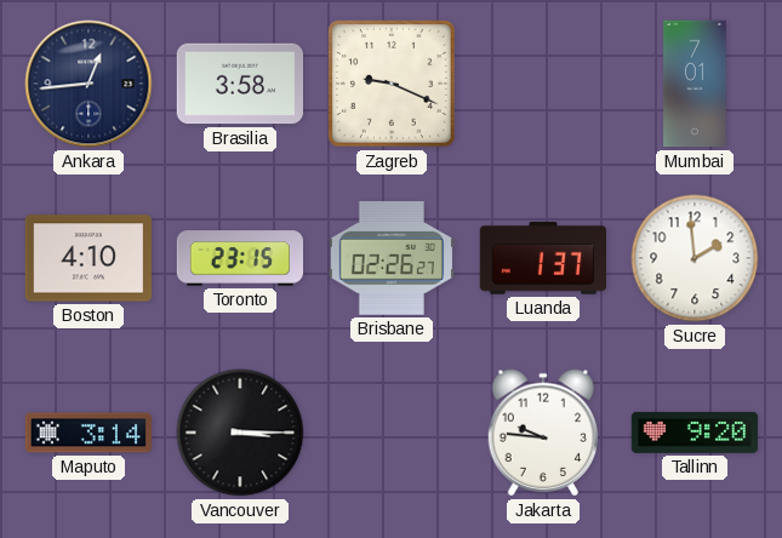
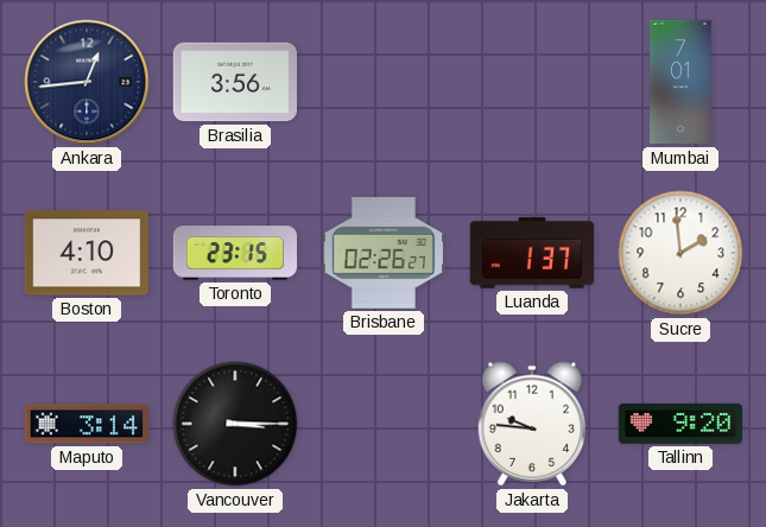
Brasilia: 3:58 -> 3:56
Zagreb: 9:19 -> none
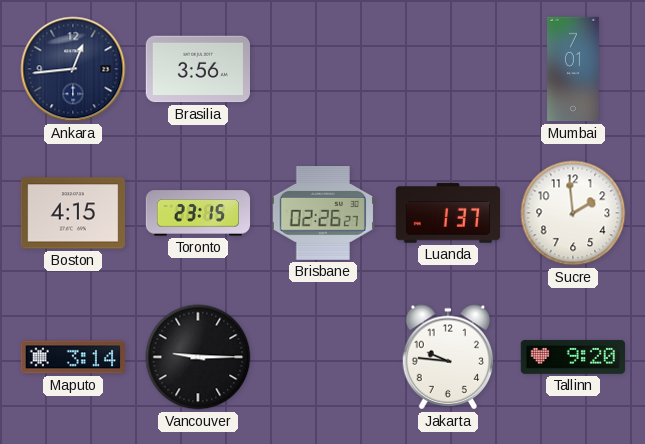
Boston: 4:10 -> 4:15
Vancouver: 3:15 -> 9:15
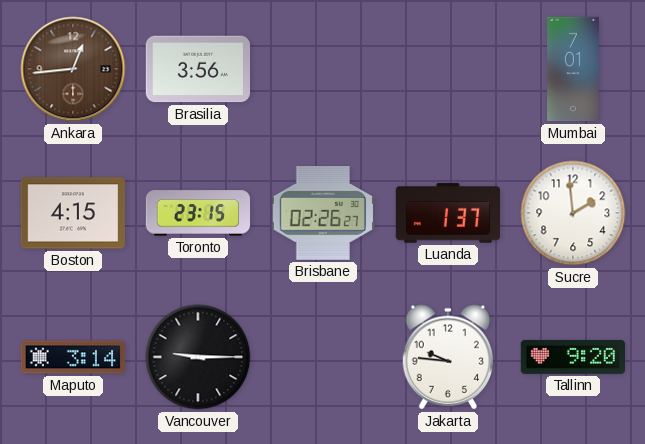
Ankara dial: navy -> brown
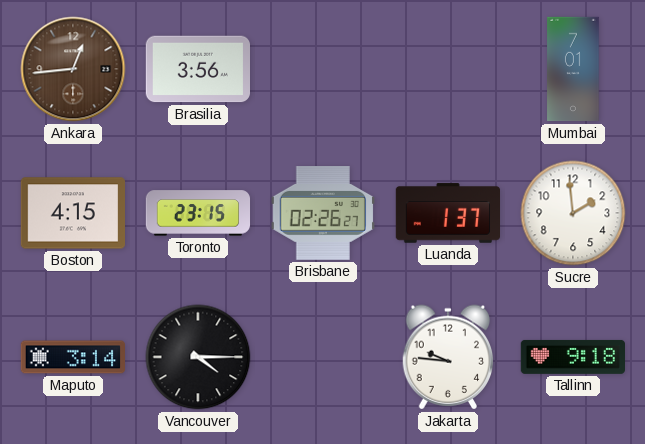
Vancouver: 9:15 -> 4:15
Tallinn: 9:20 -> 9:18
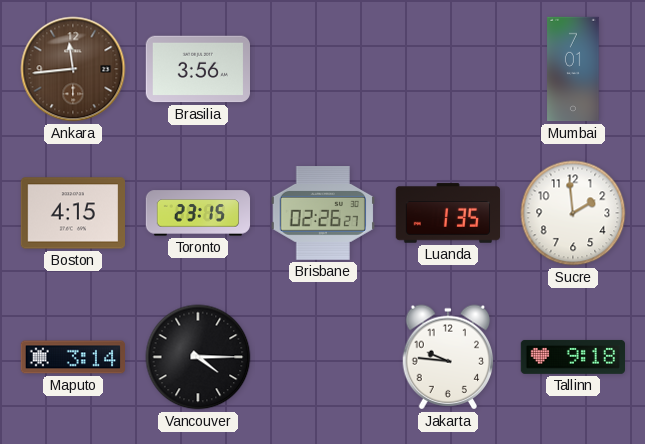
Ankara: 12:44 -> 11:44
Luanda: 1:37 -> 1:35
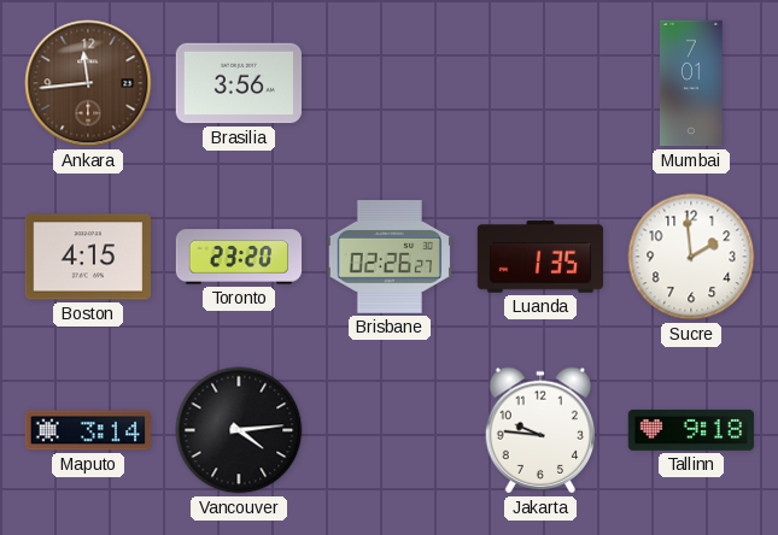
Toronto: 23:15 -> 23:20
Vancouver: 4:15 -> 4:14
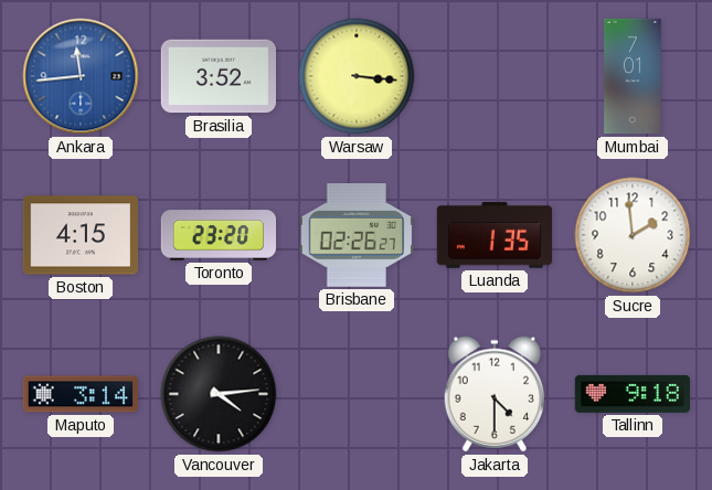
Ankara dial: brown -> blue
Brasilia: 3:56 -> 3:52
Warsaw: none -> 3:16
Jakarta: 9:46 -> 4:30
